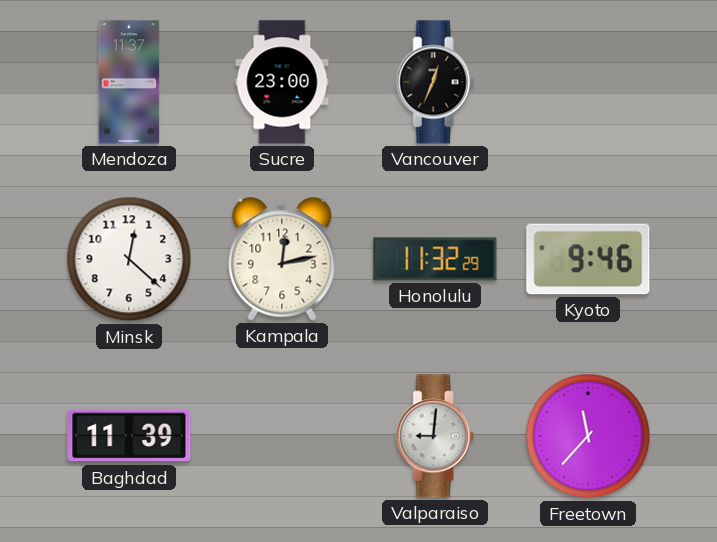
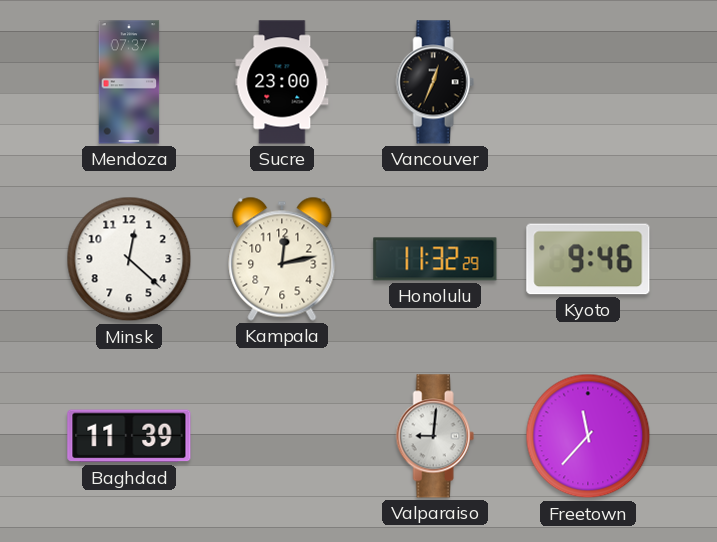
Mendoza: 11:37 -> 07:37
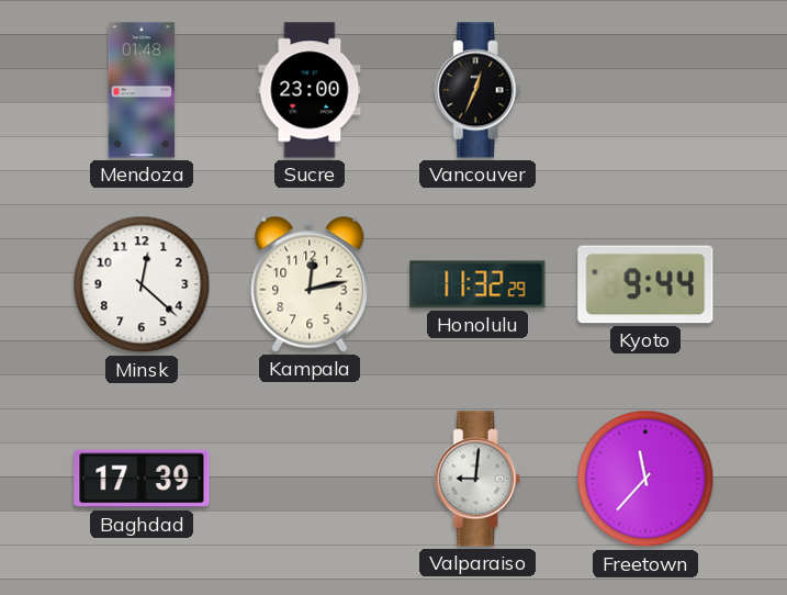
Mendoza: 07:37 -> 01:48
Kyoto: 9:46 -> 9:44
Baghdad: 11:39 -> 17:39
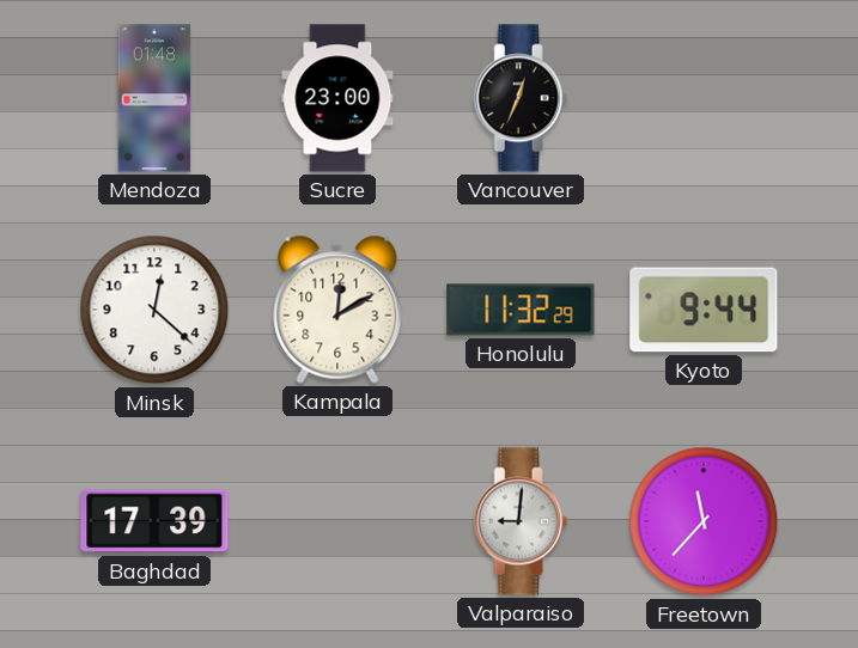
Kampala: 12:13 -> 12:10
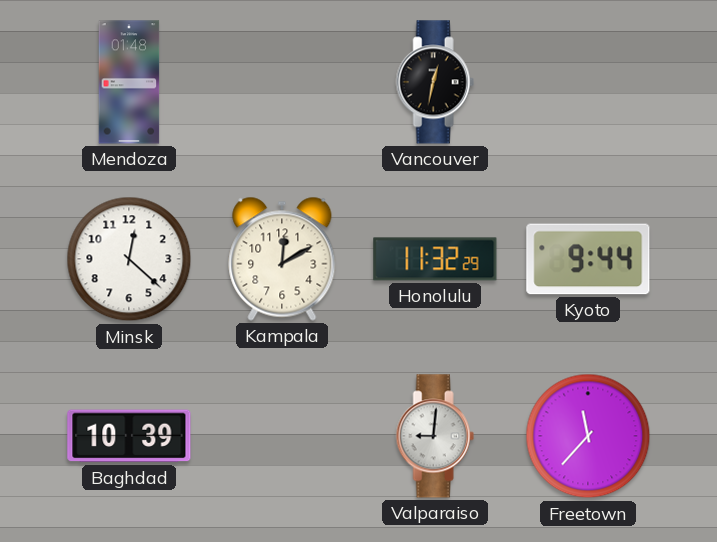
Sucre: 23:00 -> none
Vancouver: 12:34 -> 12:32
Baghdad: 17:39 -> 10:39
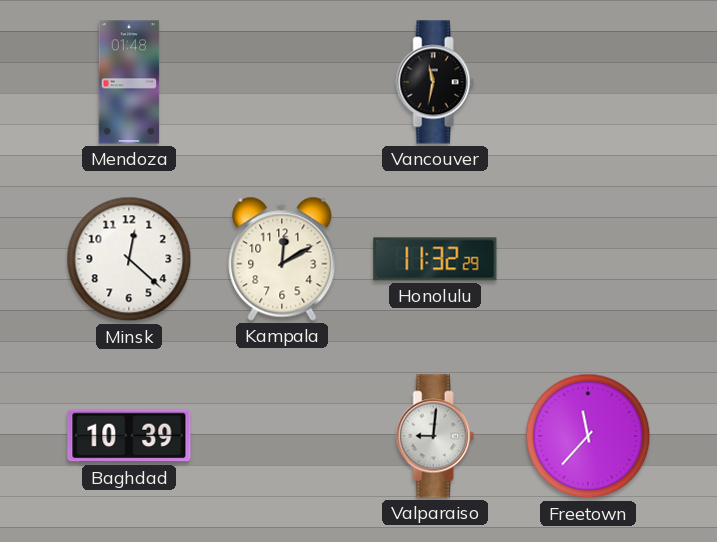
Vancouver: 12:32 -> 11:32
Kyoto: 9:44 -> none
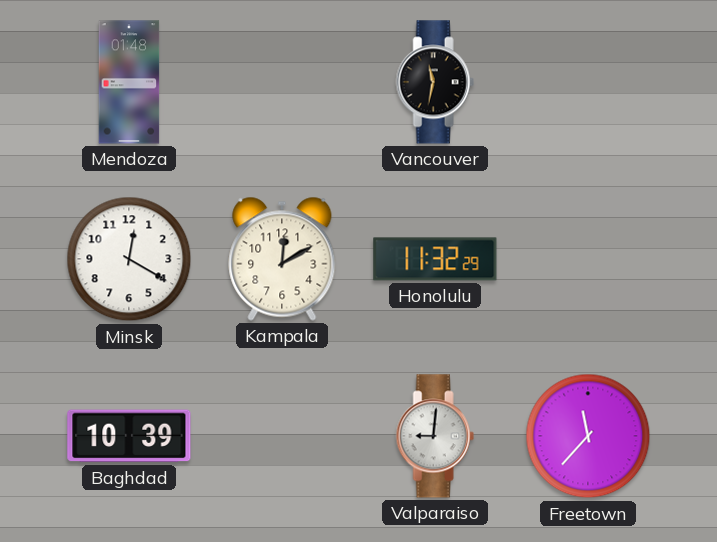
Minsk: 12:22 -> 12:20
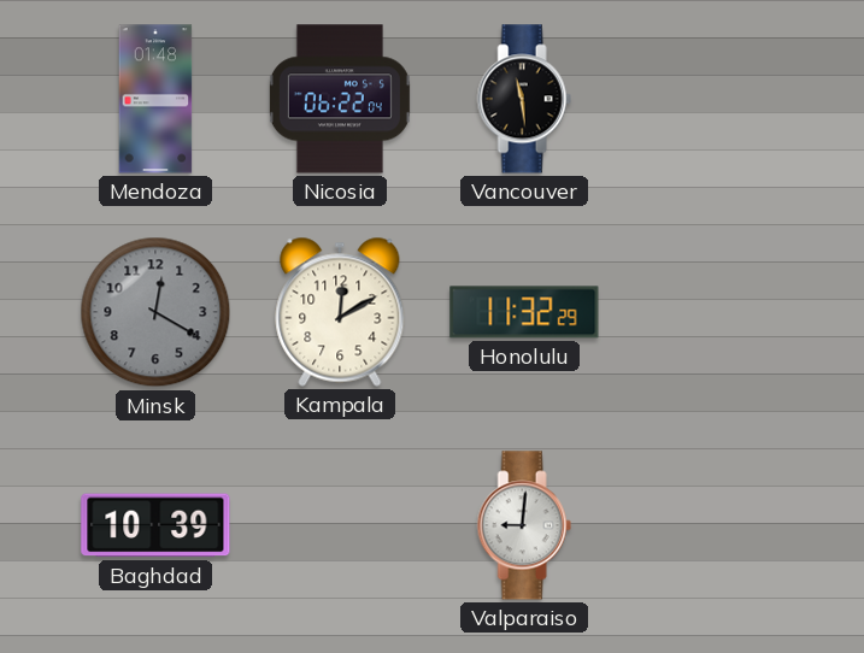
Nicosia: none -> 06:22
Vancouver: 11:32 -> 11:29
Minsk dial: white -> grey
Freetown: 11:37 -> none
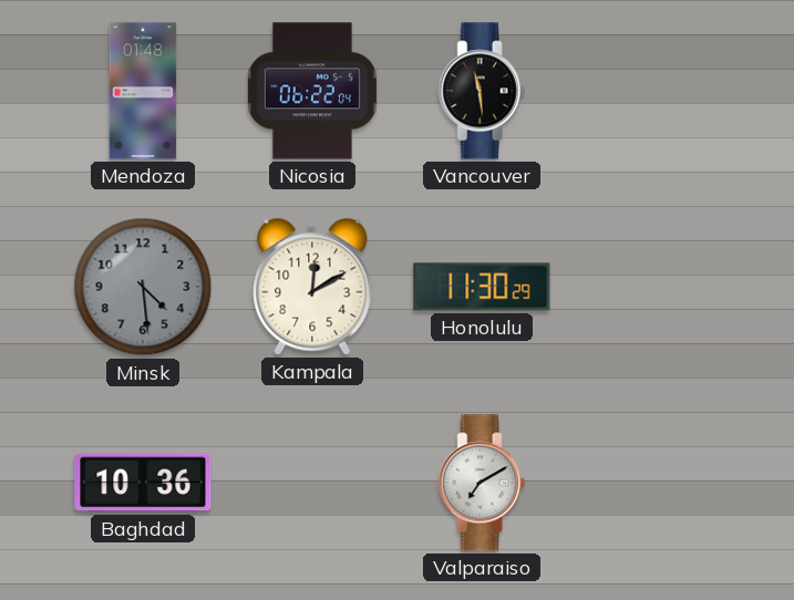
Minsk: 12:20 -> 4:29
Honolulu: 11:32 -> 11:30
Baghdad: 10:39 -> 10:36
Valparaiso: 9:01 -> 7:10
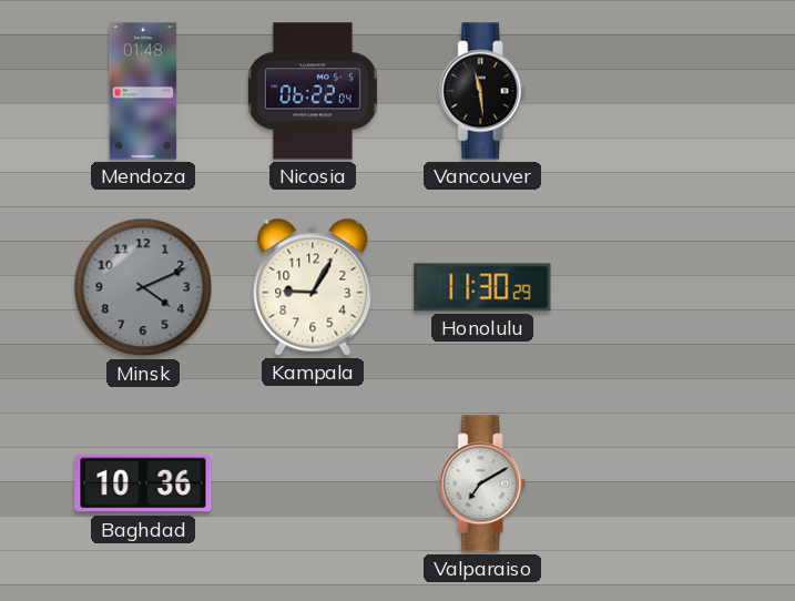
Minsk: 4:29 -> 4:11
Kampala: 12:10 -> 9:05
